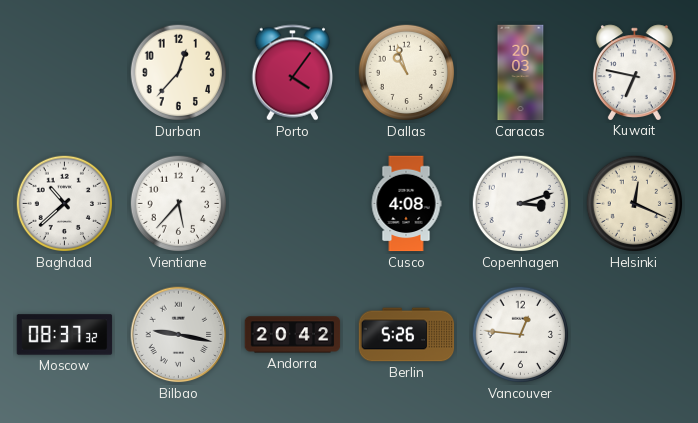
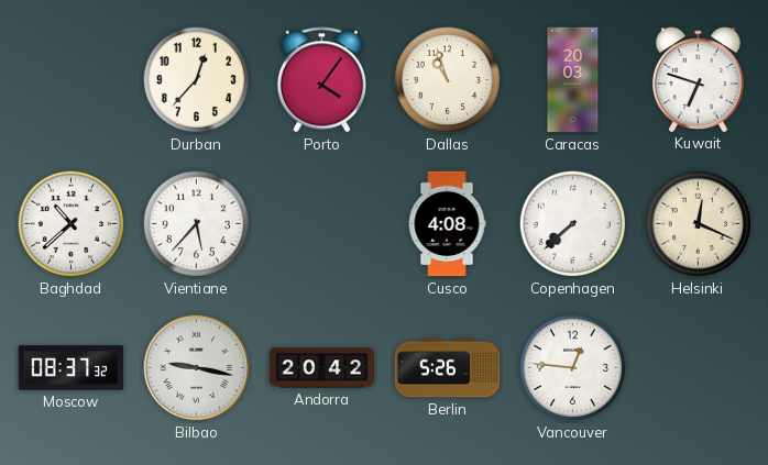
Kuwait: 6:47 -> 6:48
Copenhagen: 3:12 -> 7:38
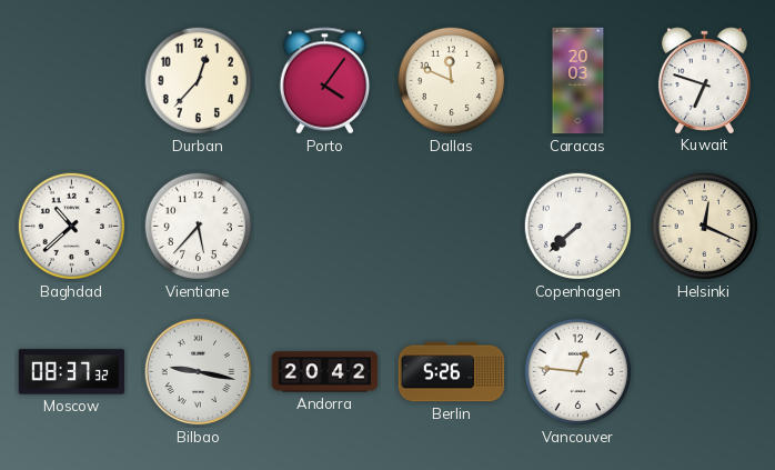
Dallas: 10:57 -> 11:49
Cusco: 4:08 -> none
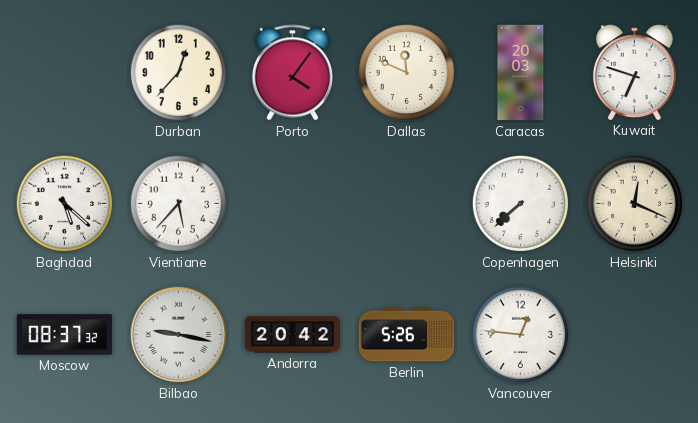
Baghdad: 10:38 -> 5:22
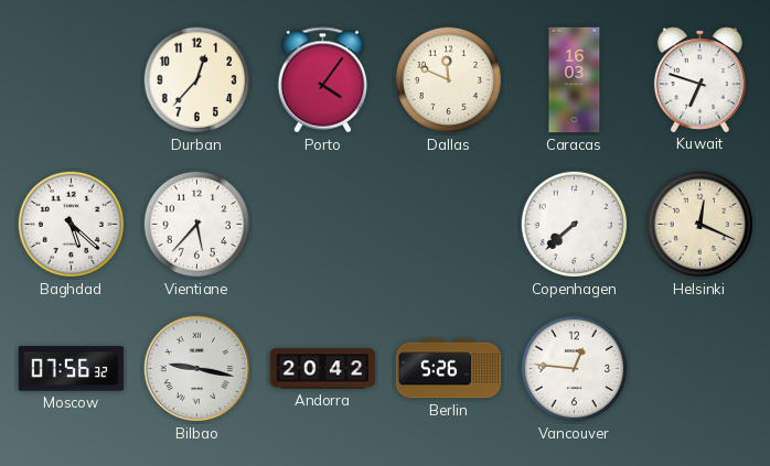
Caracas: 20:03 -> 16:03
Moscow: 08:37 -> 07:56
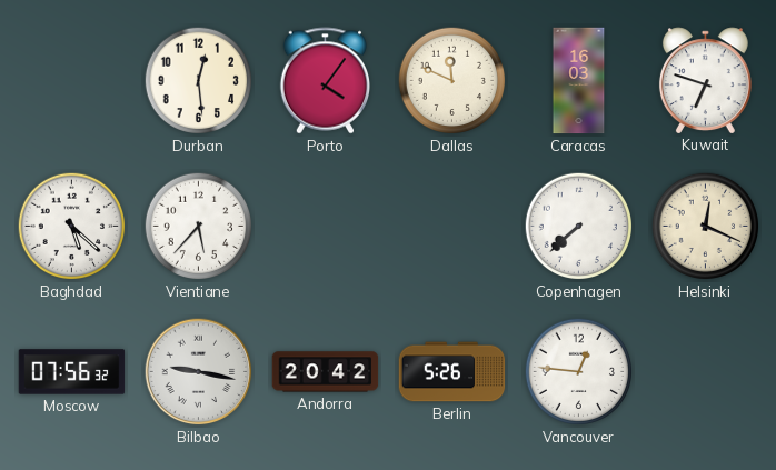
Durban: 12:37 -> 12:29
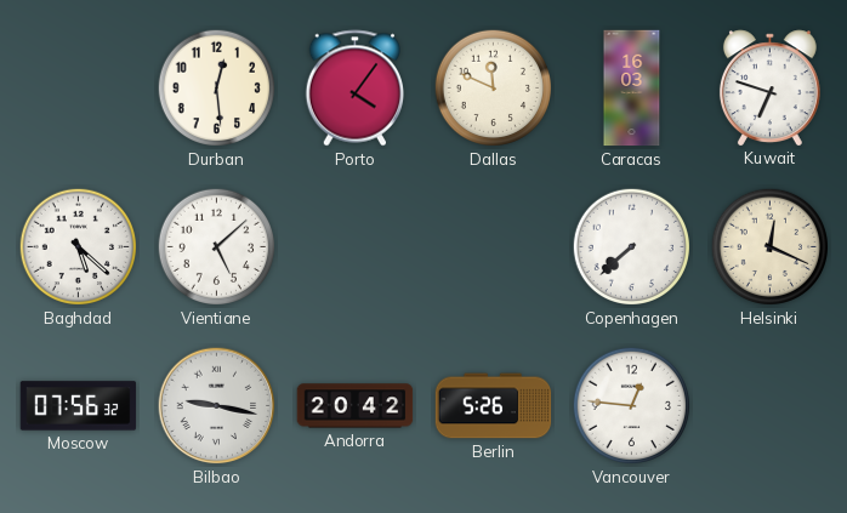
Vientiane: 5:37 -> 5:08
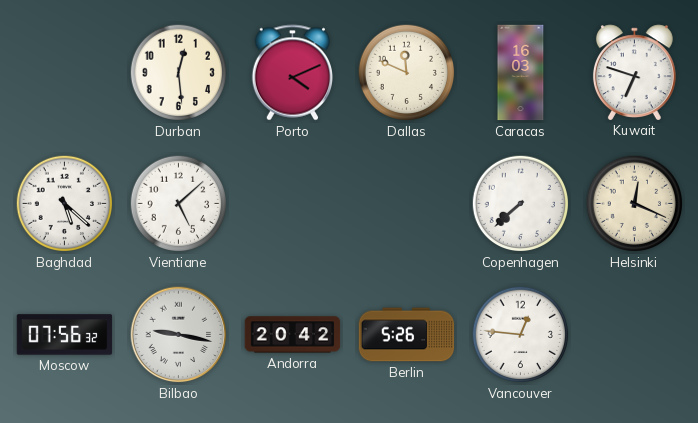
Porto: 4:06 -> 4:11
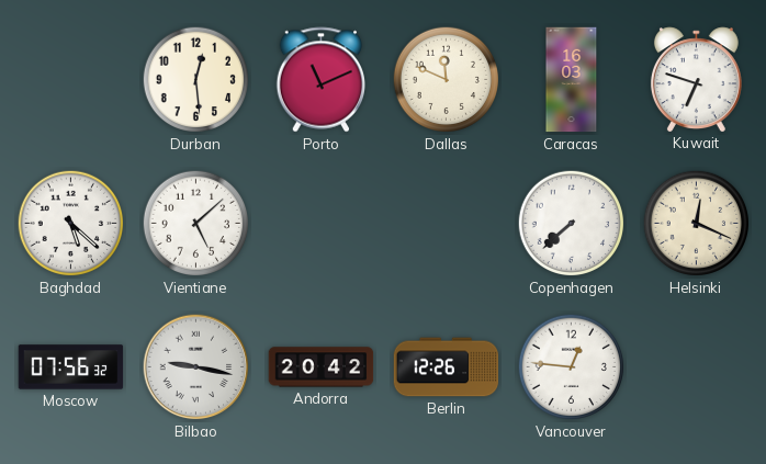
Porto: 4:11 -> 11:11
Berlin: 5:26 -> 12:26
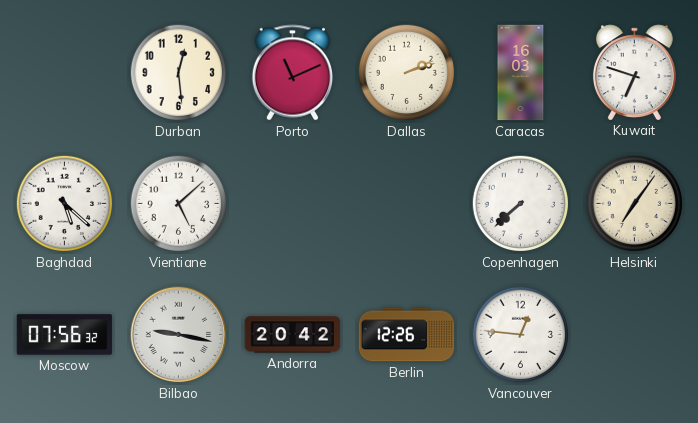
Dallas: 11:49 -> 2:12
Helsinki: 12:19 -> 7:06
